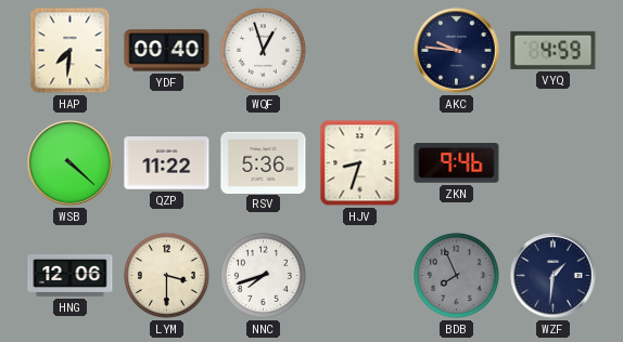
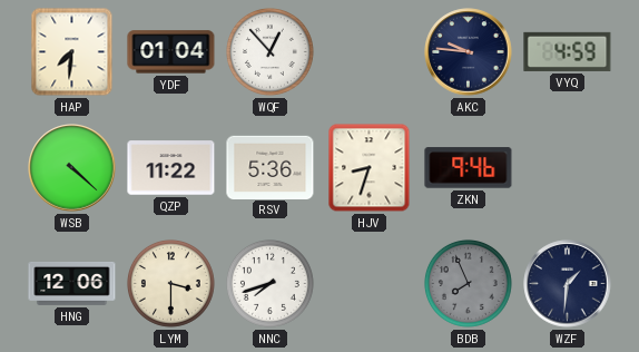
YDF: 00:40 -> 01:04
WQF: 12:57 -> 12:53
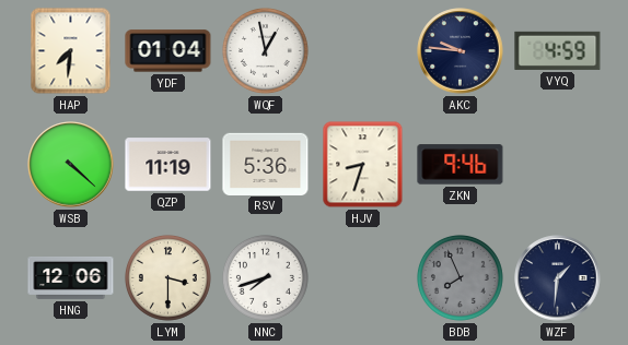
WQF: 12:53 -> 12:58
QZP: 11:22 -> 11:19
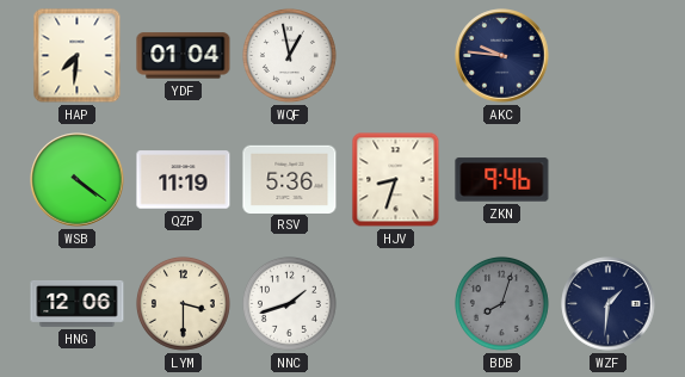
VYQ: 4:59 -> none
WSB: 4:22 -> 4:21
NNC: 7:42 -> 1:42
BDB: 7:56 -> 8:03
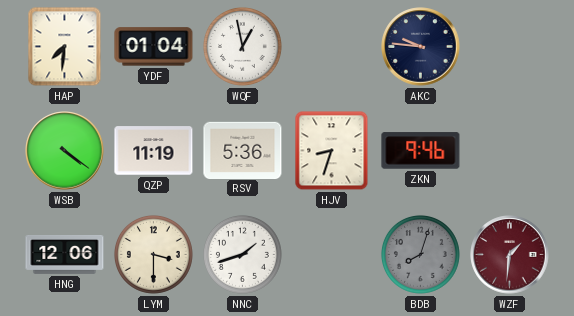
WZF dial: navy -> burgundy
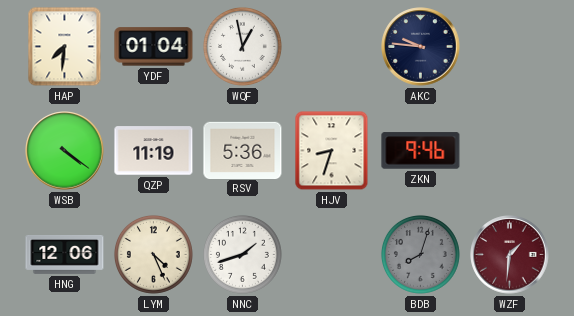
LYM: 3:30 -> 4:26
